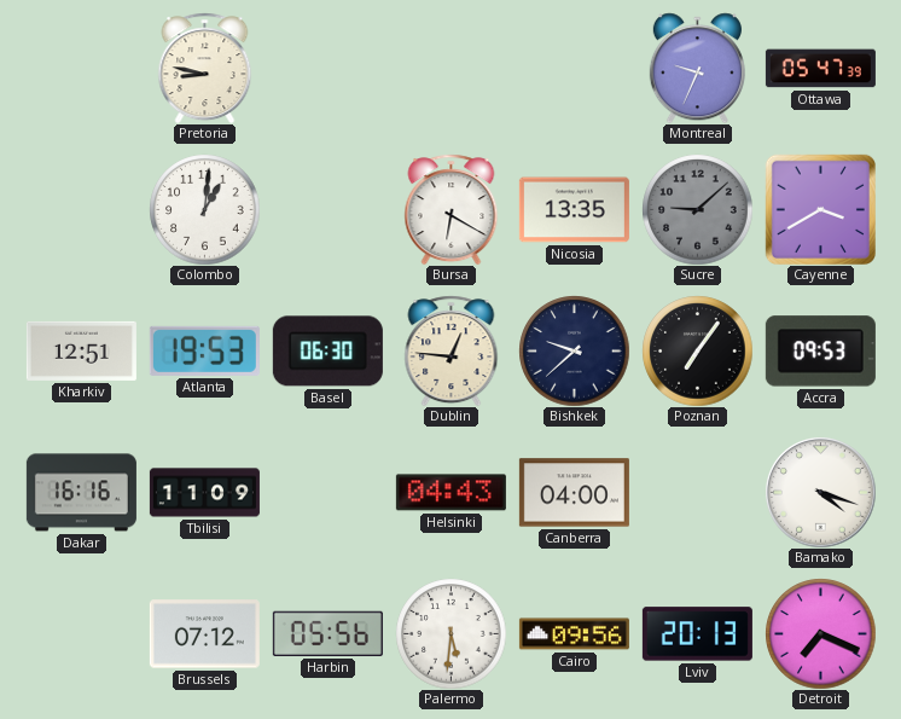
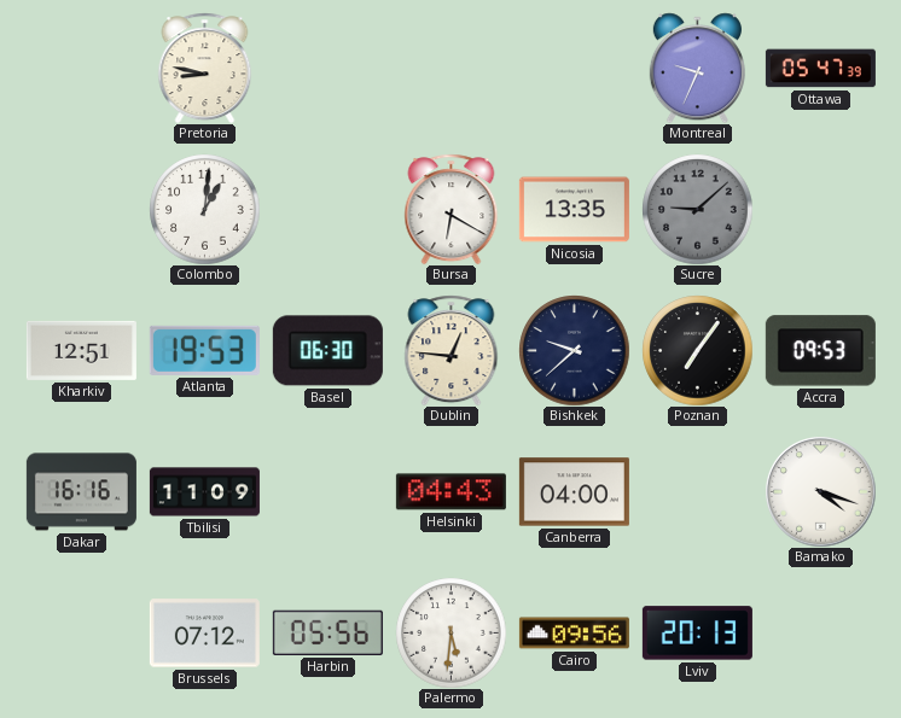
Cayenne: 3:40 -> none
Detroit: 7:19 -> none
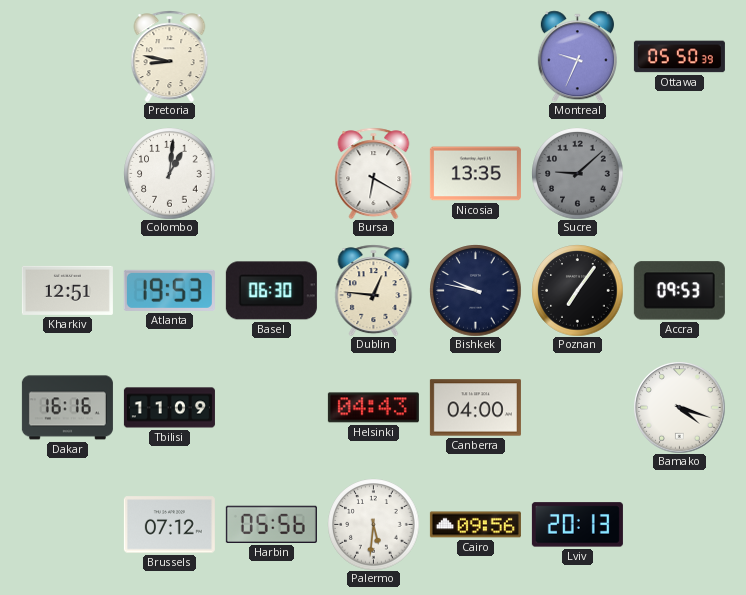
Ottawa: 05:47 -> 05:50
Bishkek: 9:38 -> 9:47
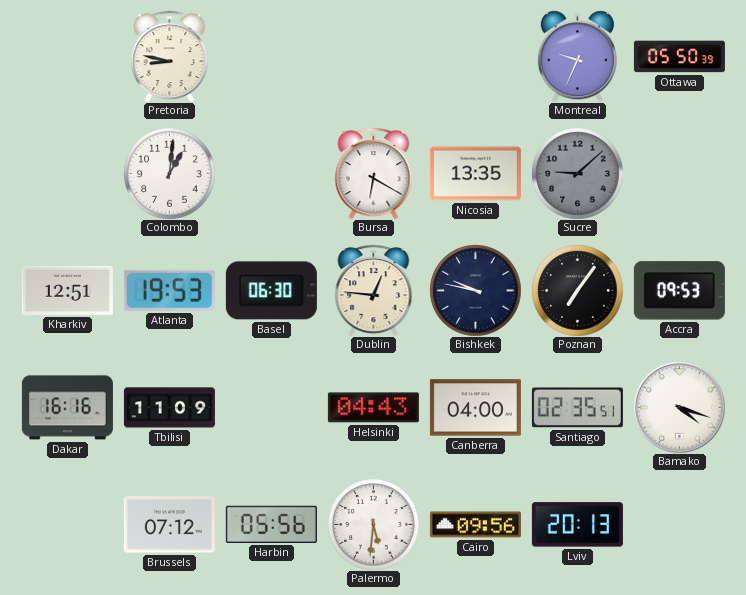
Santiago: none -> 02:35
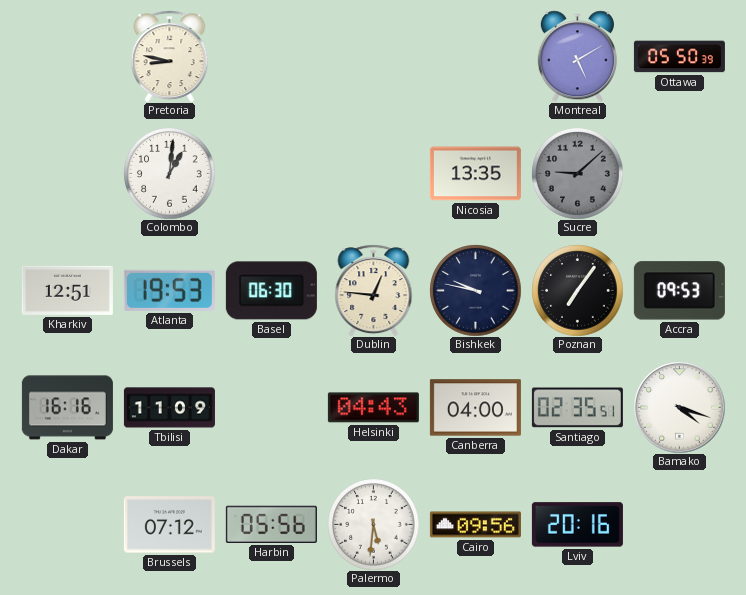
Montreal: 9:34 -> 5:10
Bursa: 6:20 -> none
Lviv: 20:13 -> 20:16
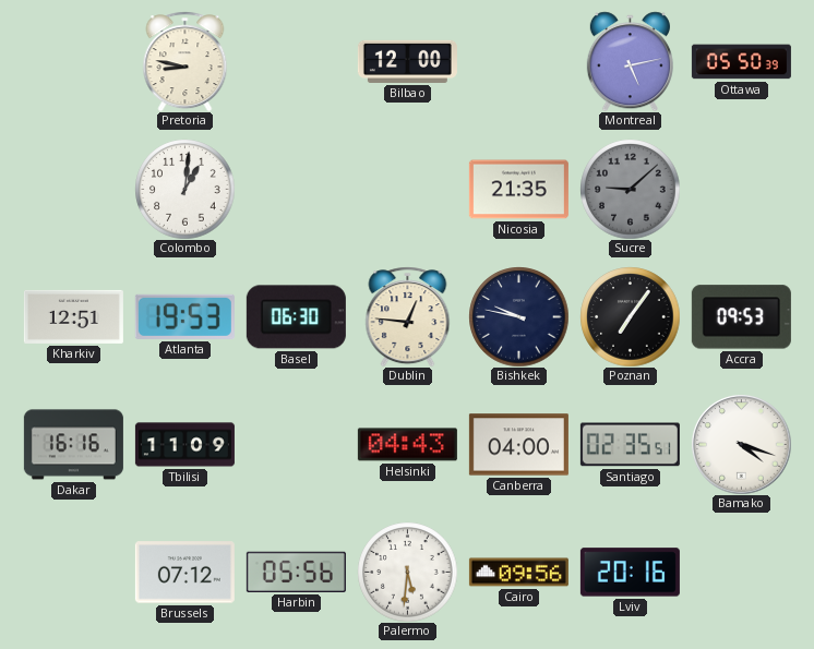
Bilbao: none -> 12:00
Montreal: 5:10 -> 5:13
Nicosia: 13:35 -> 21:35
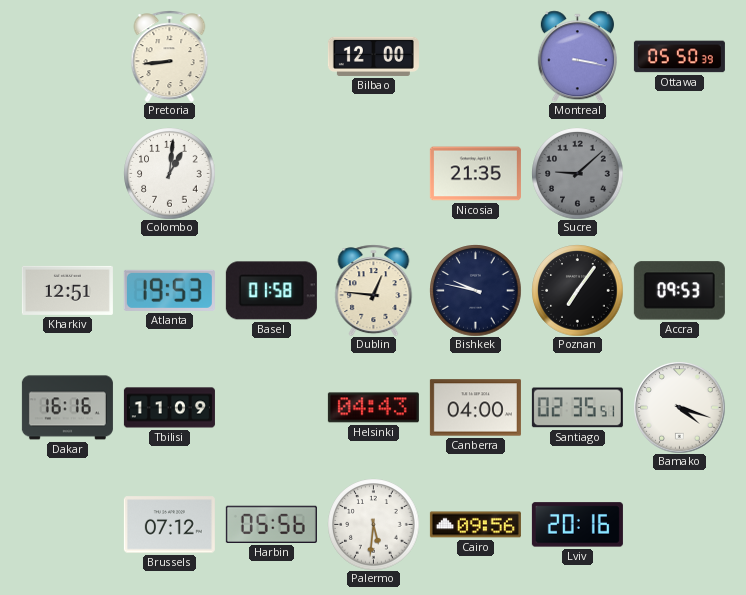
Pretoria: 8:47 -> 8:44
Montreal: 5:13 -> 3:17
Basel: 06:30 -> 01:58
